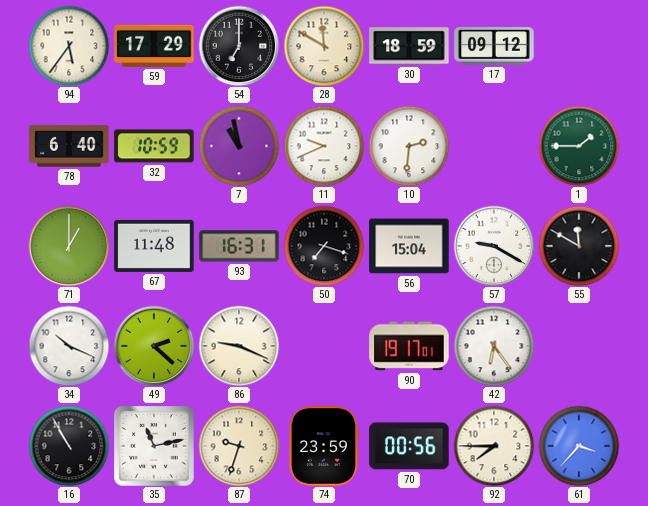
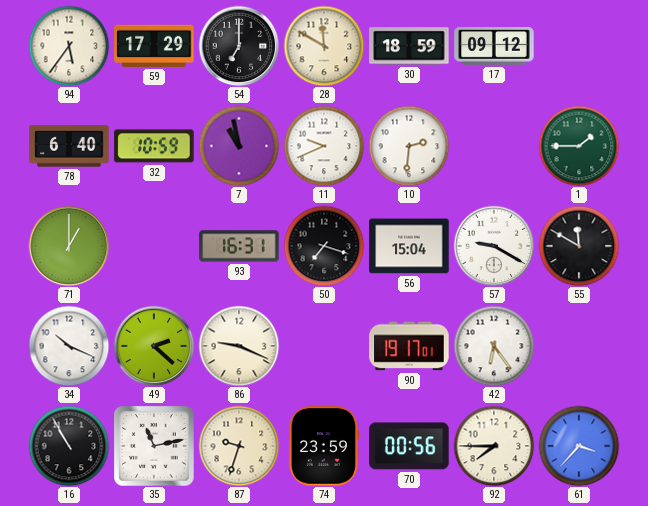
67: 11:48 -> none
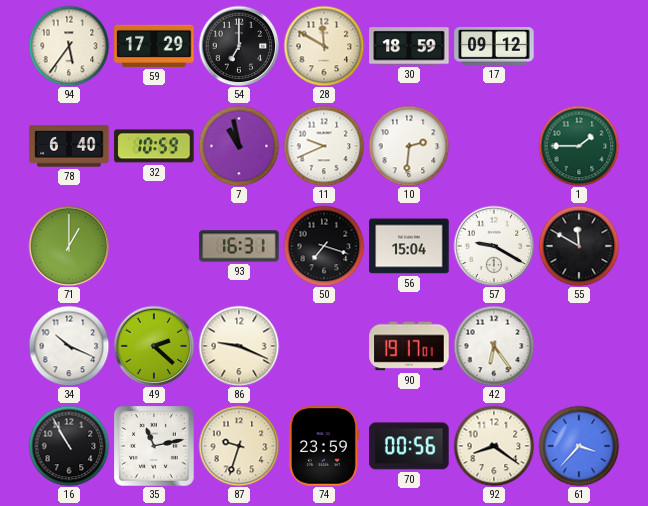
92: 7:45 -> 8:21
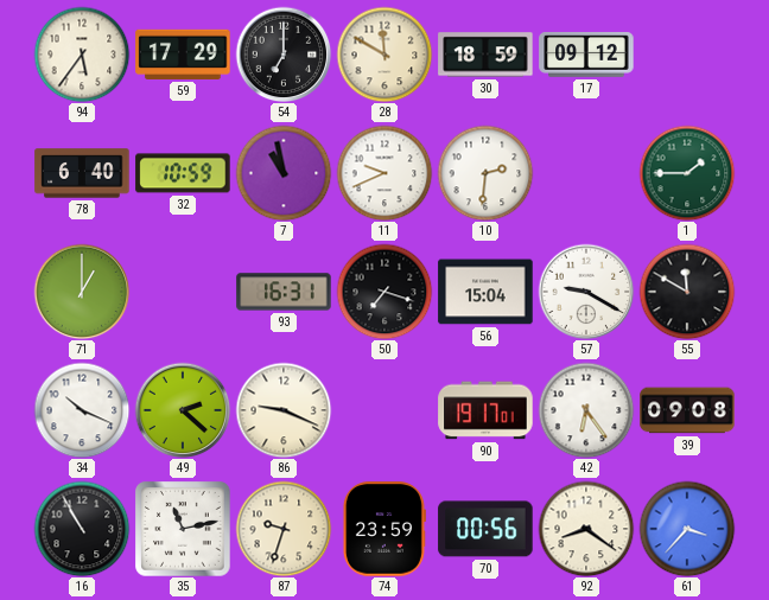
39: none -> 09:08
